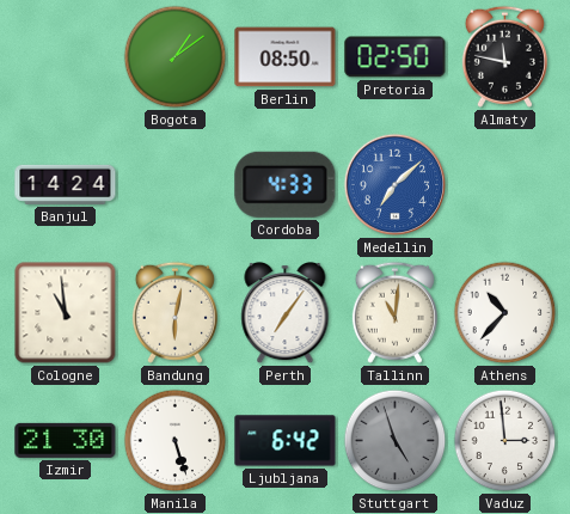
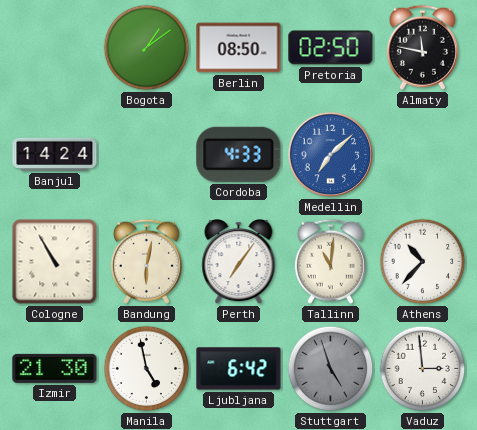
Cologne: 10:59 -> 10:55
Manila: 5:27 -> 4:58
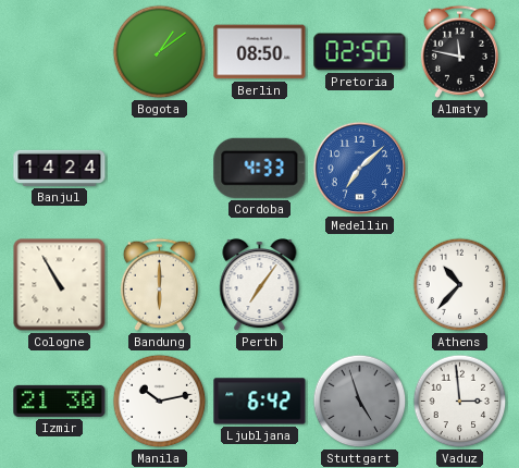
Bandung: 6:02 -> 6:00
Tallinn: 11:01 -> none
Manila: 4:58 -> 10:13
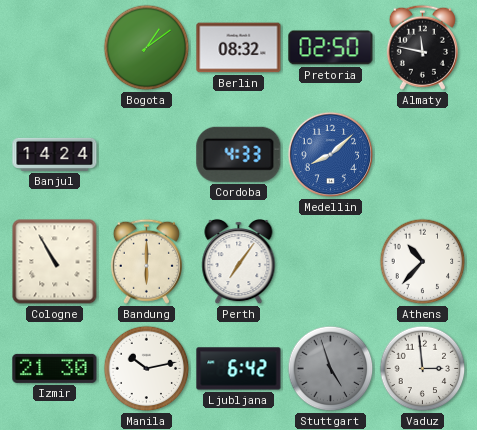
Berlin: 08:50 -> 08:32
Medellin: 7:08 -> 8:08
